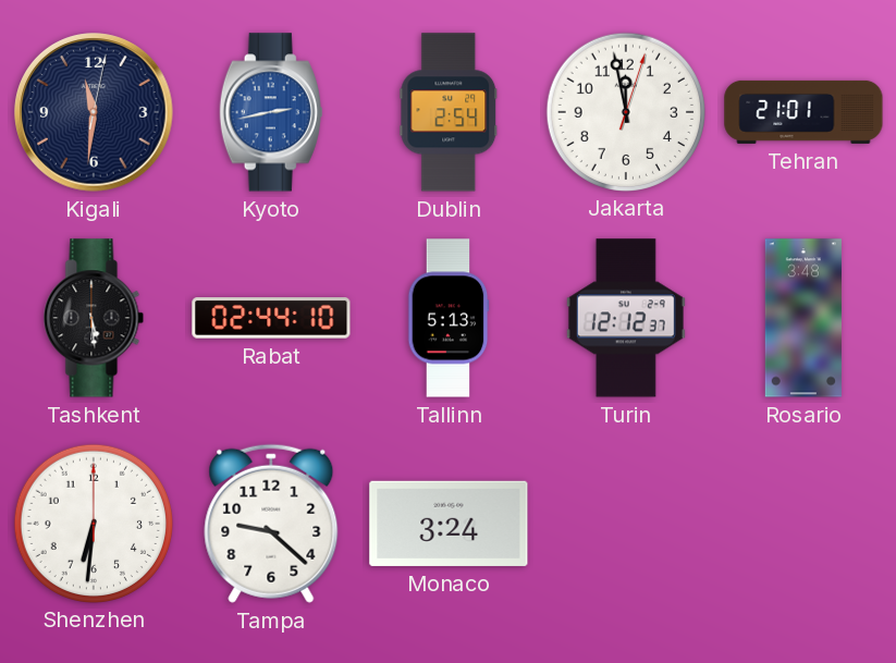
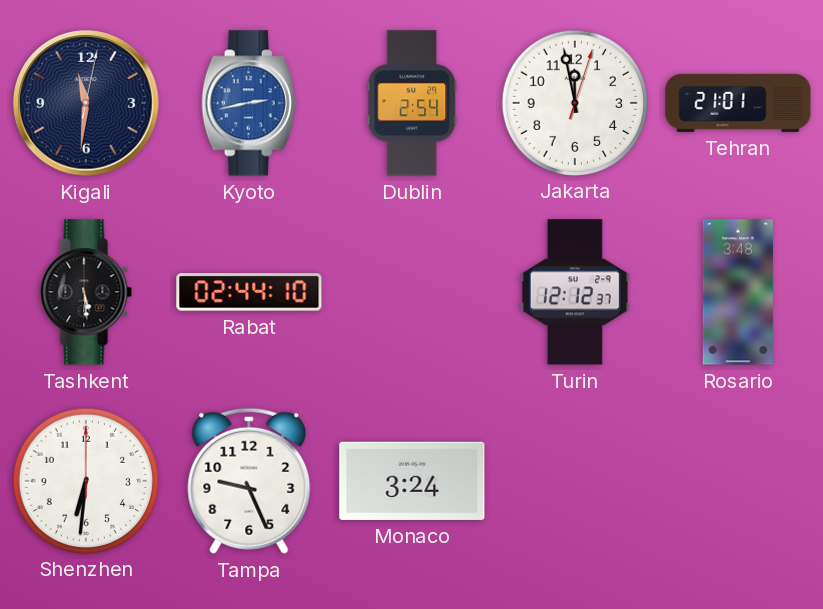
Tallinn: 5:13 -> none
Tampa: 9:22 -> 9:26
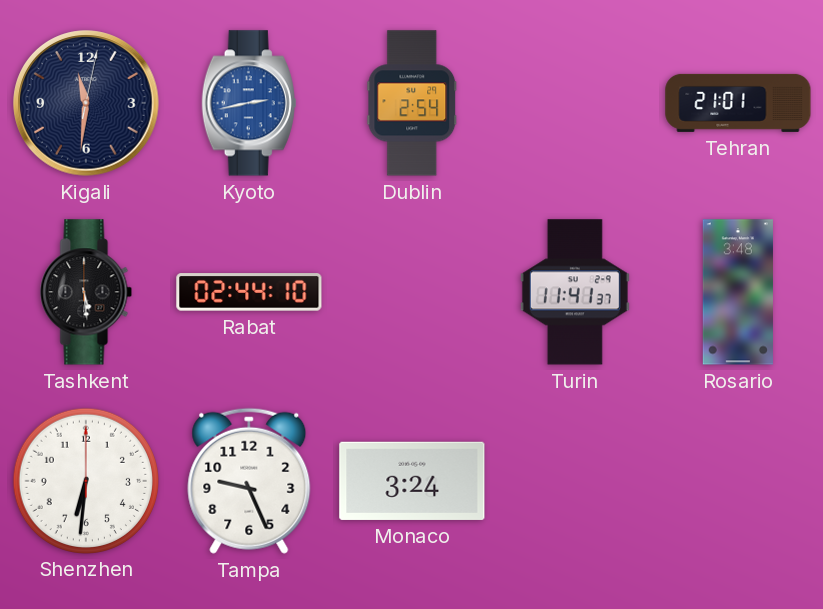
Jakarta: 11:58 -> none
Turin: 12:12 -> 11:41
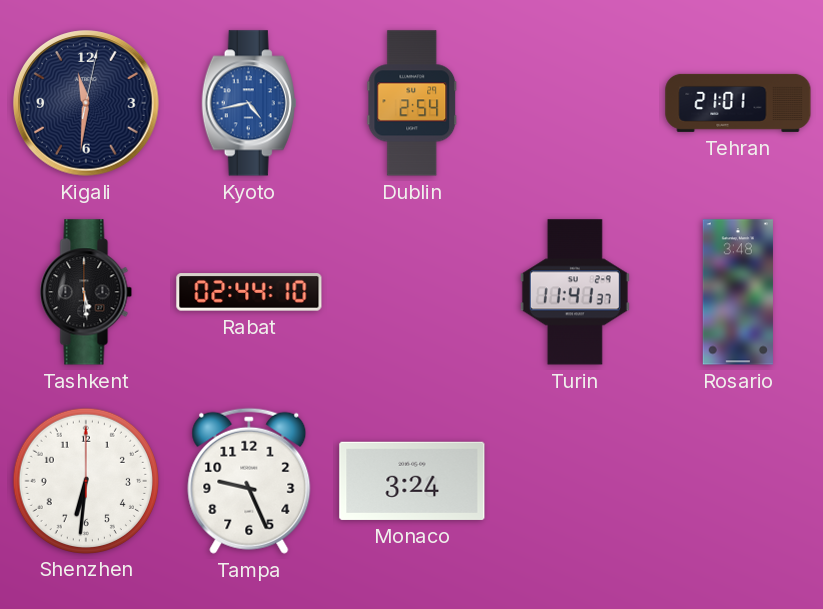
Kyoto: 2:43 -> 4:43
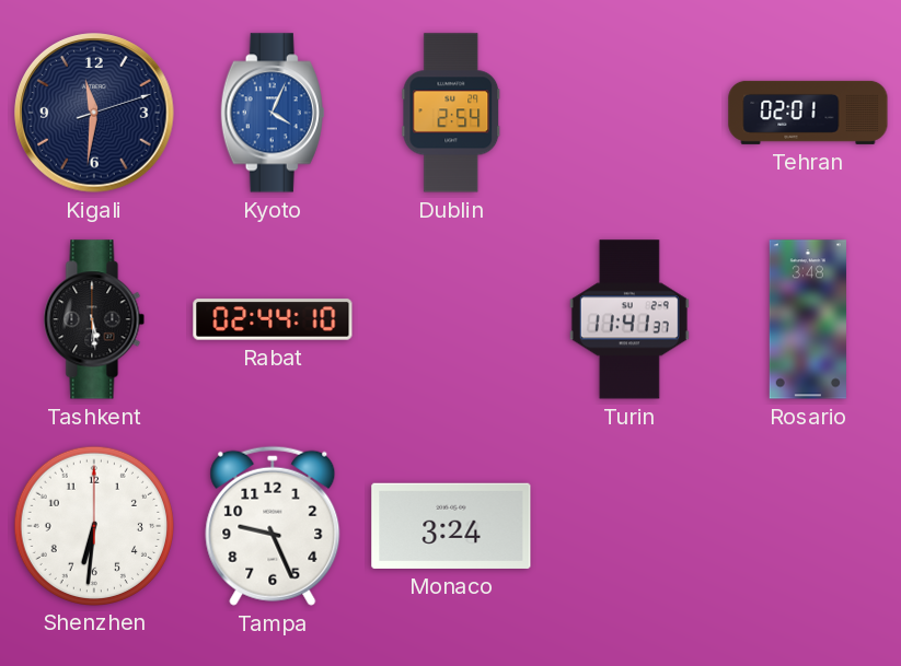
Kigali: 11:31:02 -> 11:31:12
Kyoto: 4:43 -> 4:04
Tehran: 21:01 -> 02:01
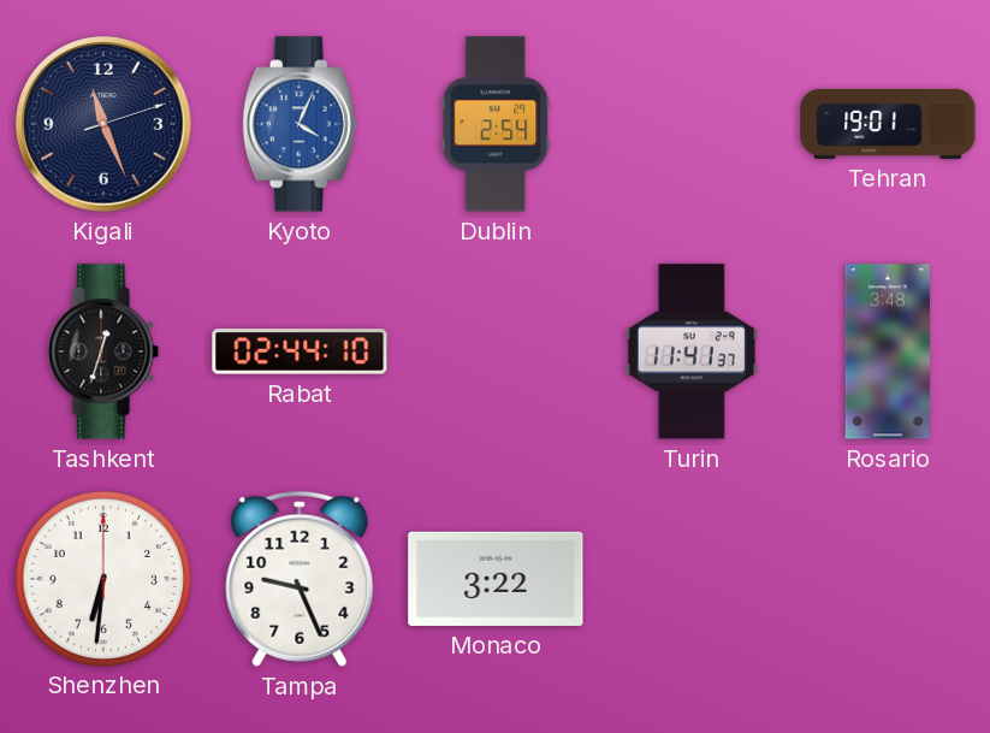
Kigali: 11:31 -> 11:26
Tehran: 02:01 -> 19:01
Tashkent: 5:29 -> 12:33
Monaco: 3:24 -> 3:22
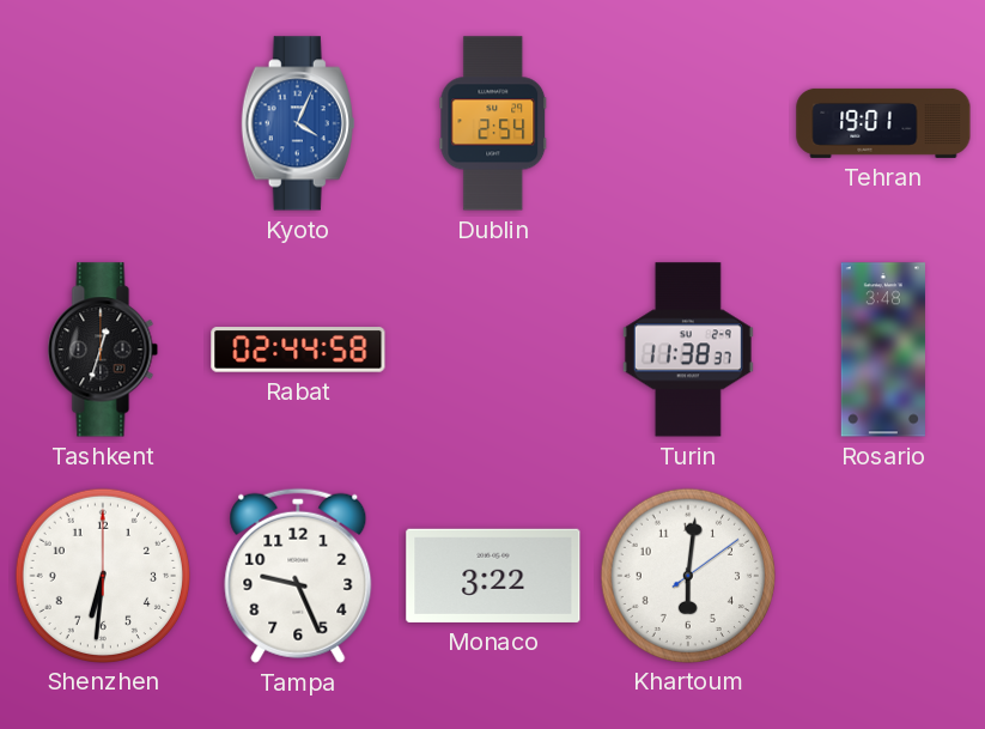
Kigali: 11:26 -> none
Rabat: 02:44:10 -> 02:44:58
Turin: 11:41 -> 11:38
Khartoum: none -> 6:01
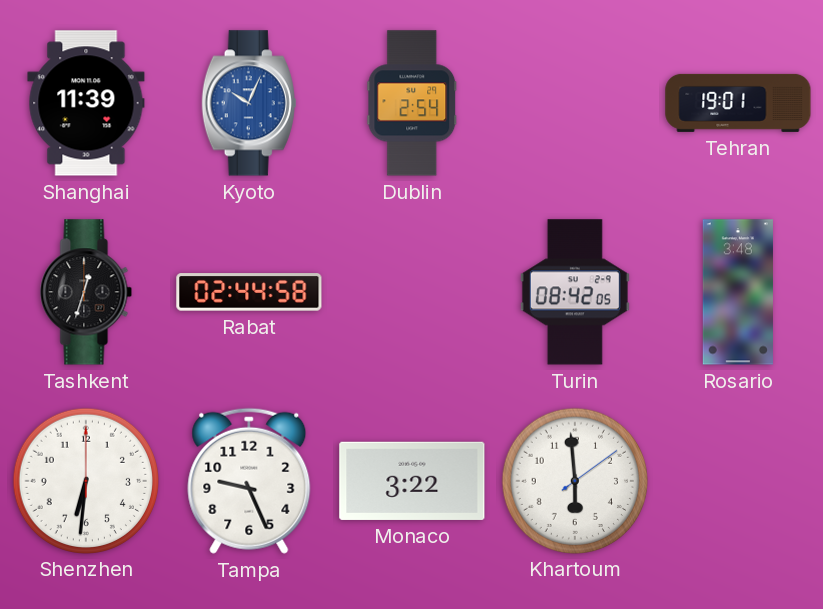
Shanghai: none -> 11:39
Kyoto: 4:04 -> 10:04
Turin: 11:38 -> 08:42
Khartoum: 6:01 -> 5:59
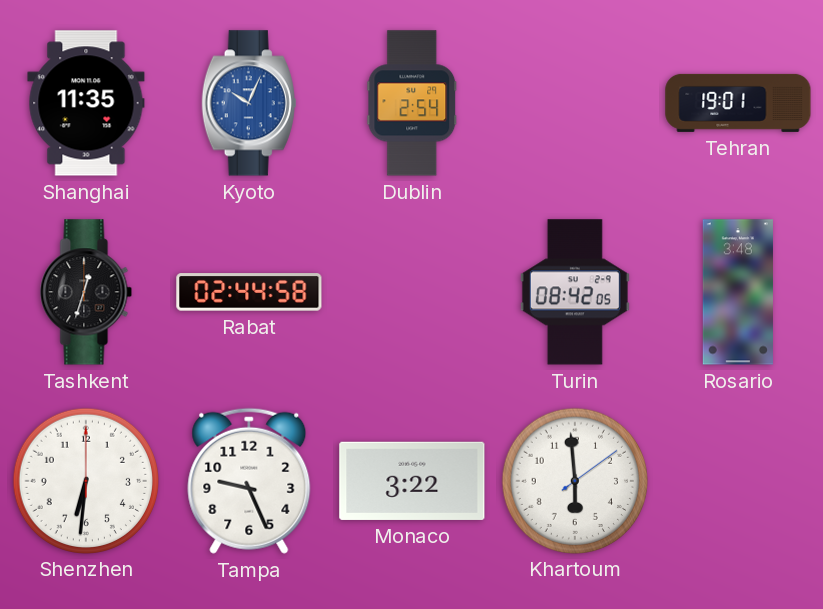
Shanghai: 11:39 -> 11:35
